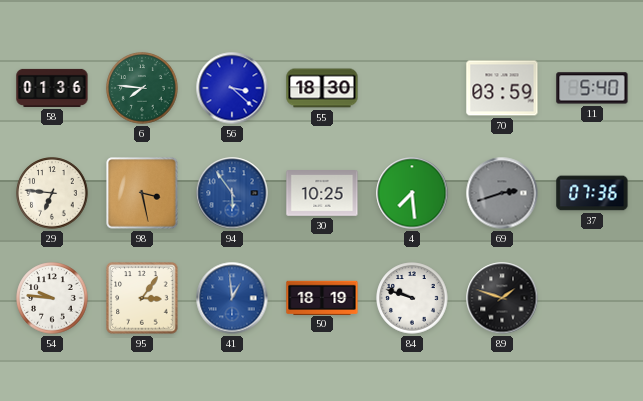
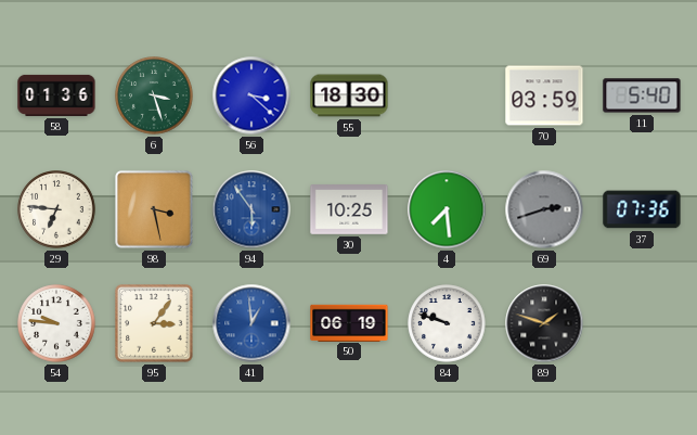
6: 7:46 -> 3:27
50: 18:19 -> 06:19
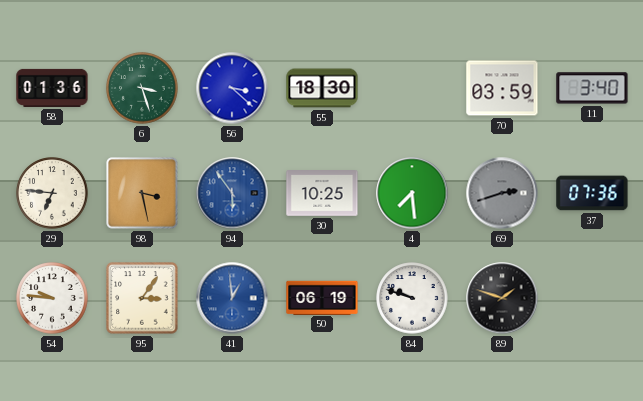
11: 5:40 -> 3:40
